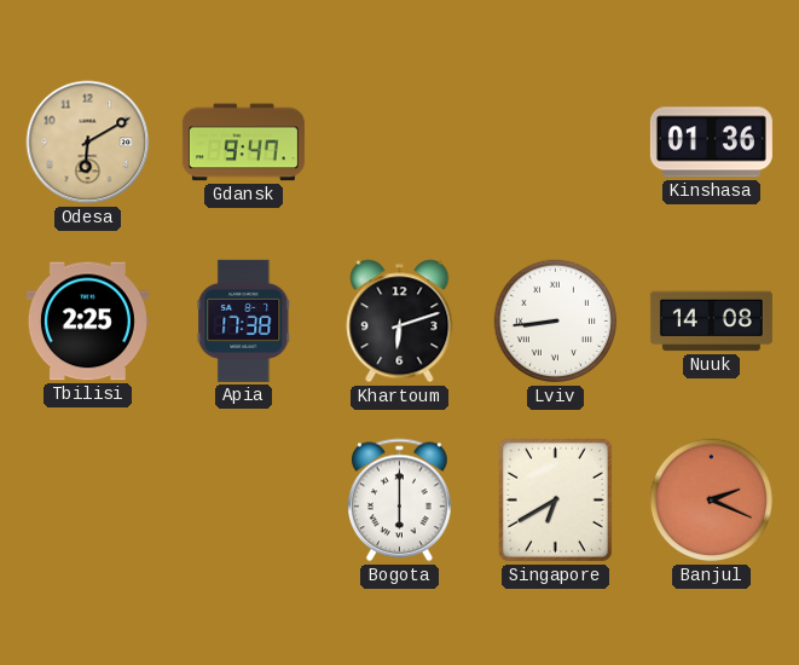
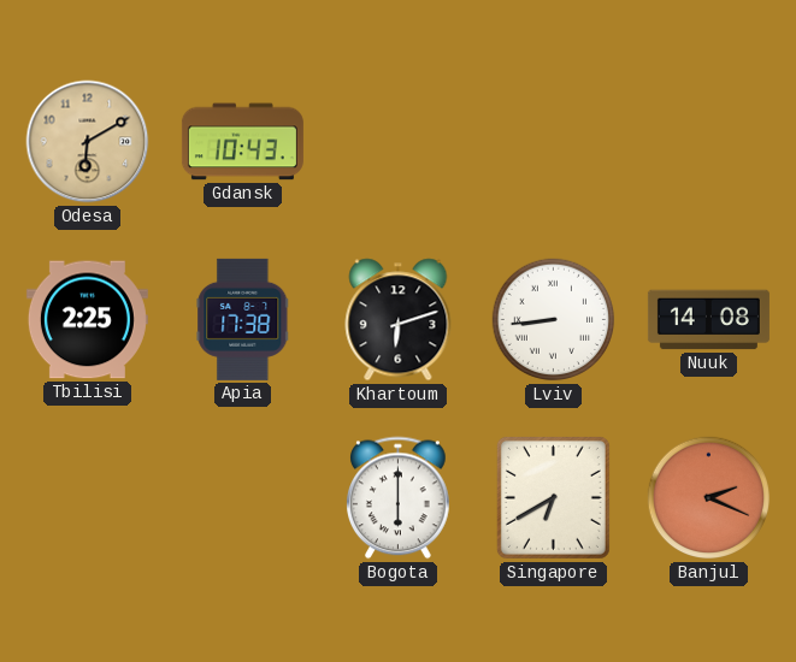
Gdansk: 9:47 -> 10:43
Kinshasa: 01:36 -> none
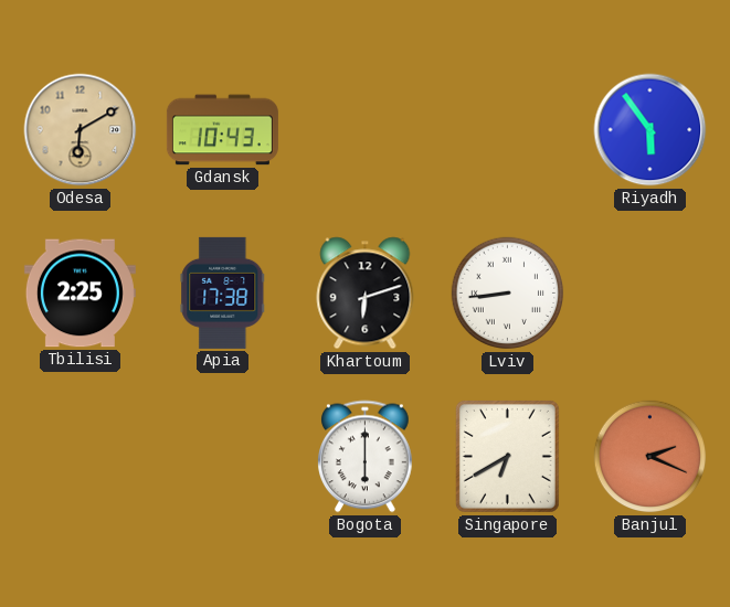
Riyadh: none -> 5:54
Nuuk: 14:08 -> none
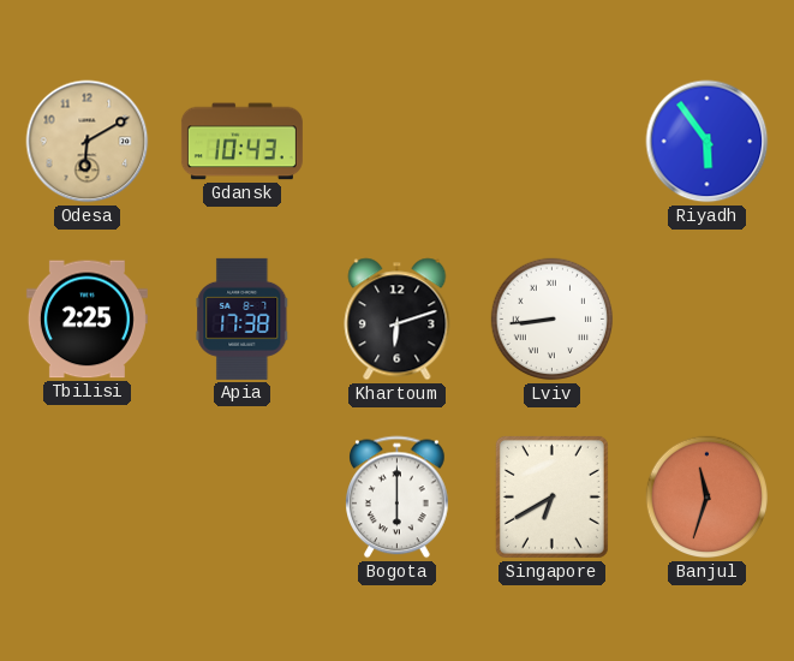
Banjul: 2:19 -> 11:33
